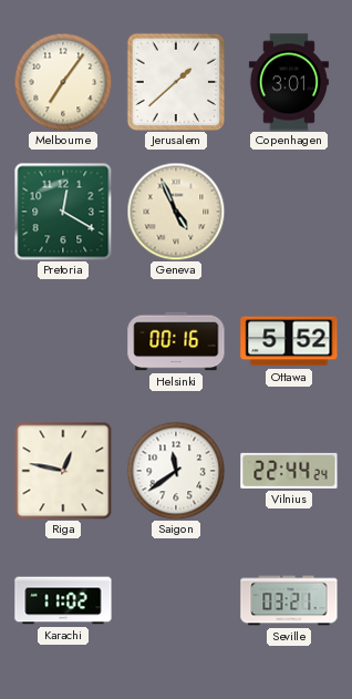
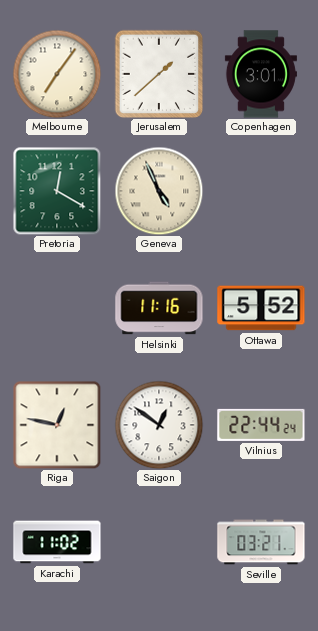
Helsinki: 00:16 -> 11:16
Saigon: 11:39 -> 12:51
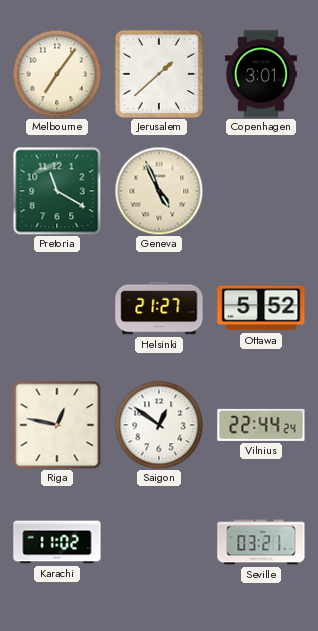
Pretoria: 12:20 -> 11:20
Helsinki: 11:16 -> 21:27
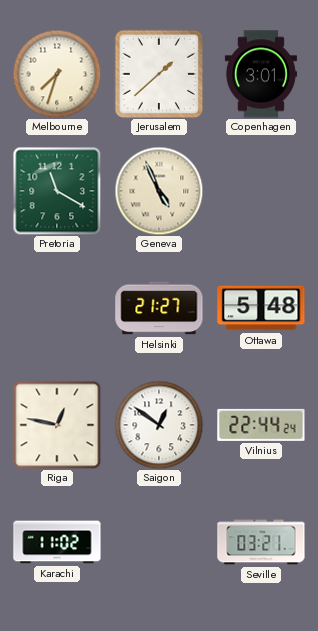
Melbourne: 7:06 -> 7:33
Ottawa: 5:52 -> 5:48
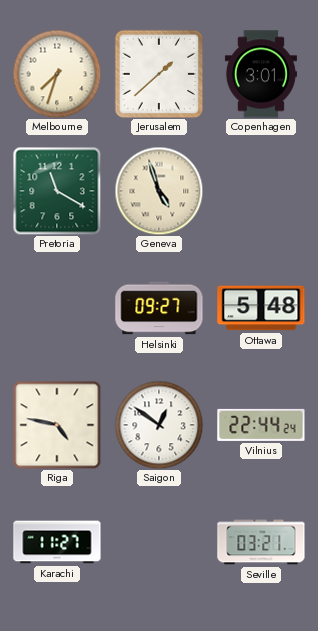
Geneva: 4:56 -> 4:57
Helsinki: 21:27 -> 09:27
Riga: 12:47 -> 4:47
Karachi: 11:02 -> 11:27
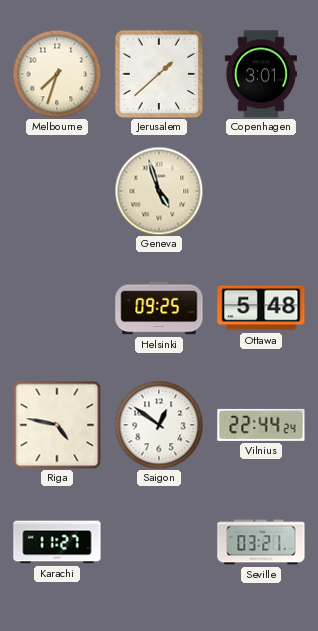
Pretoria: 11:20 -> none
Helsinki: 09:27 -> 09:25
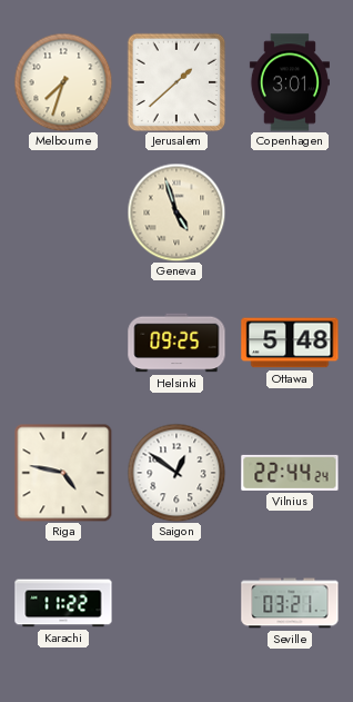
Karachi: 11:27 -> 11:22
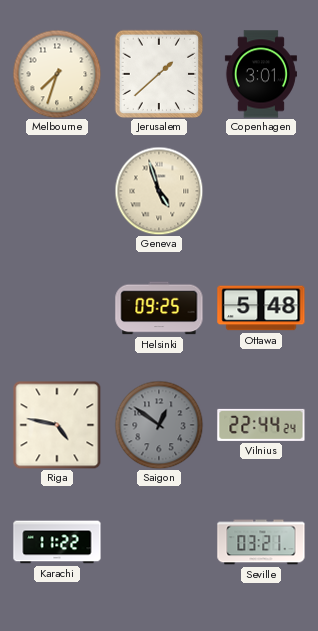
Saigon dial: white -> grey
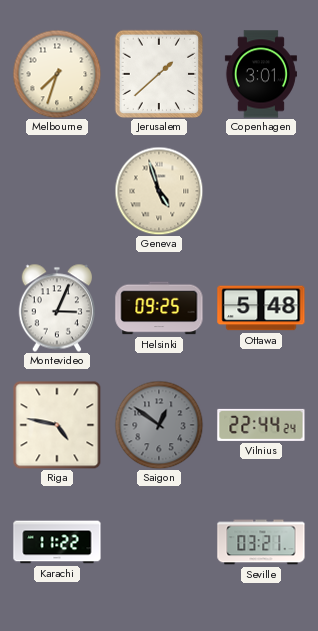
Montevideo: none -> 3:04
